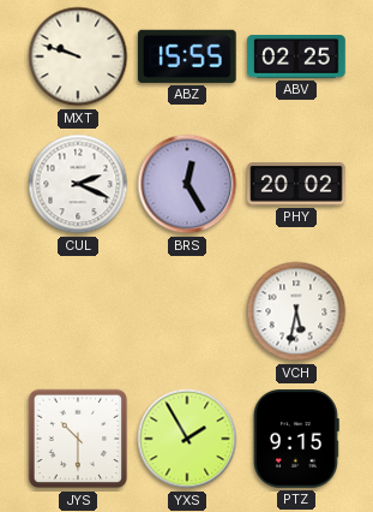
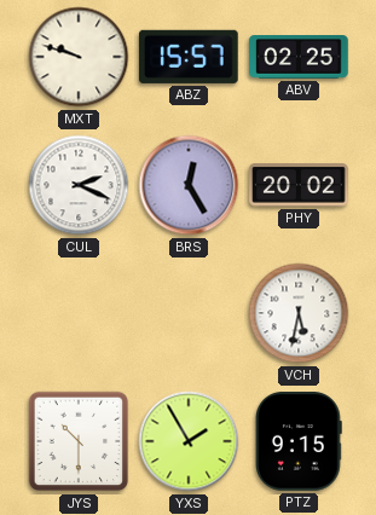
ABZ: 15:55 -> 15:57
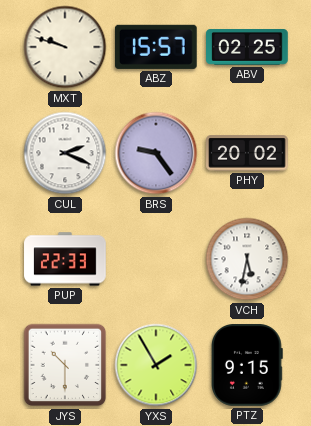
BRS: 12:25 -> 9:24
PUP: none -> 22:33
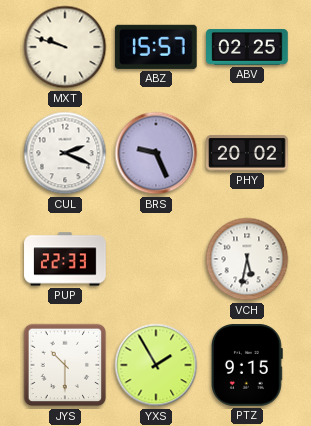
BRS: 9:24 -> 9:26
